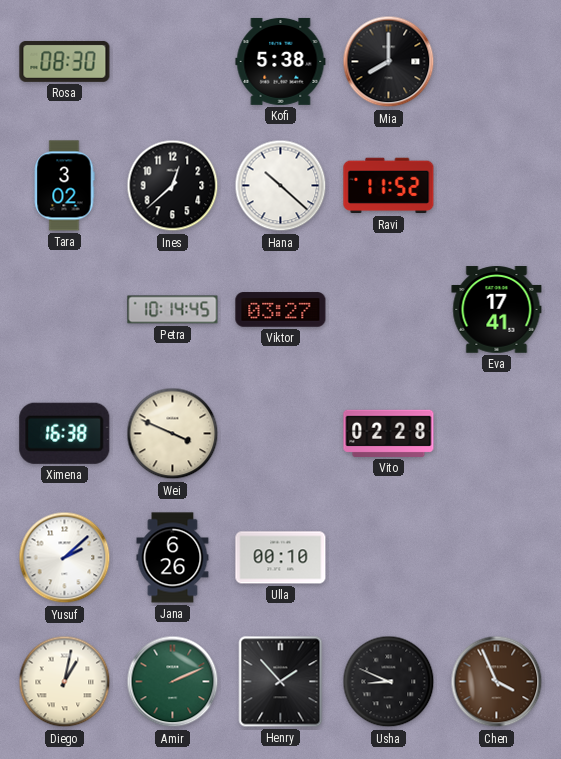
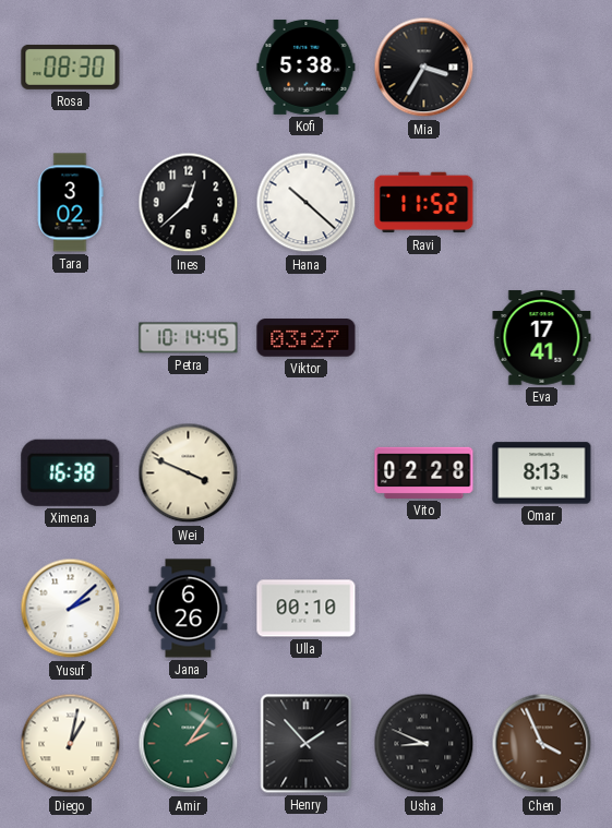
Mia: 8:00 -> 3:35
Omar: none -> 8:13
Amir: 2:11 -> 2:06
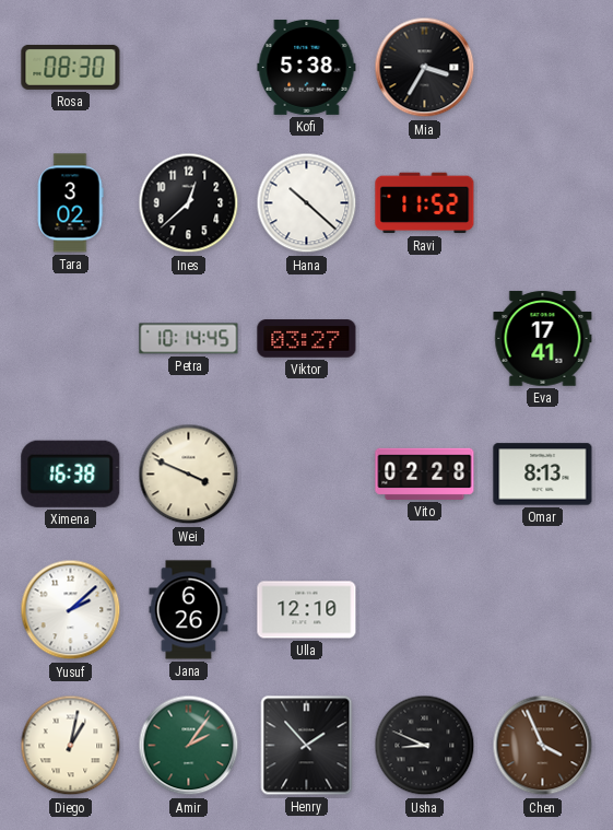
Ulla: 00:10 -> 12:10
